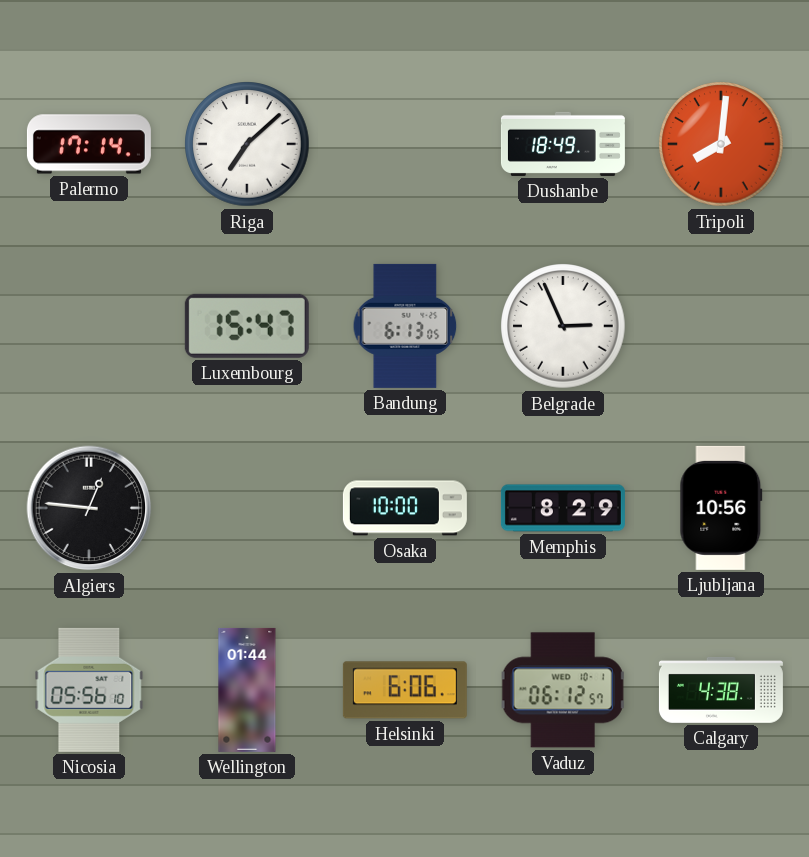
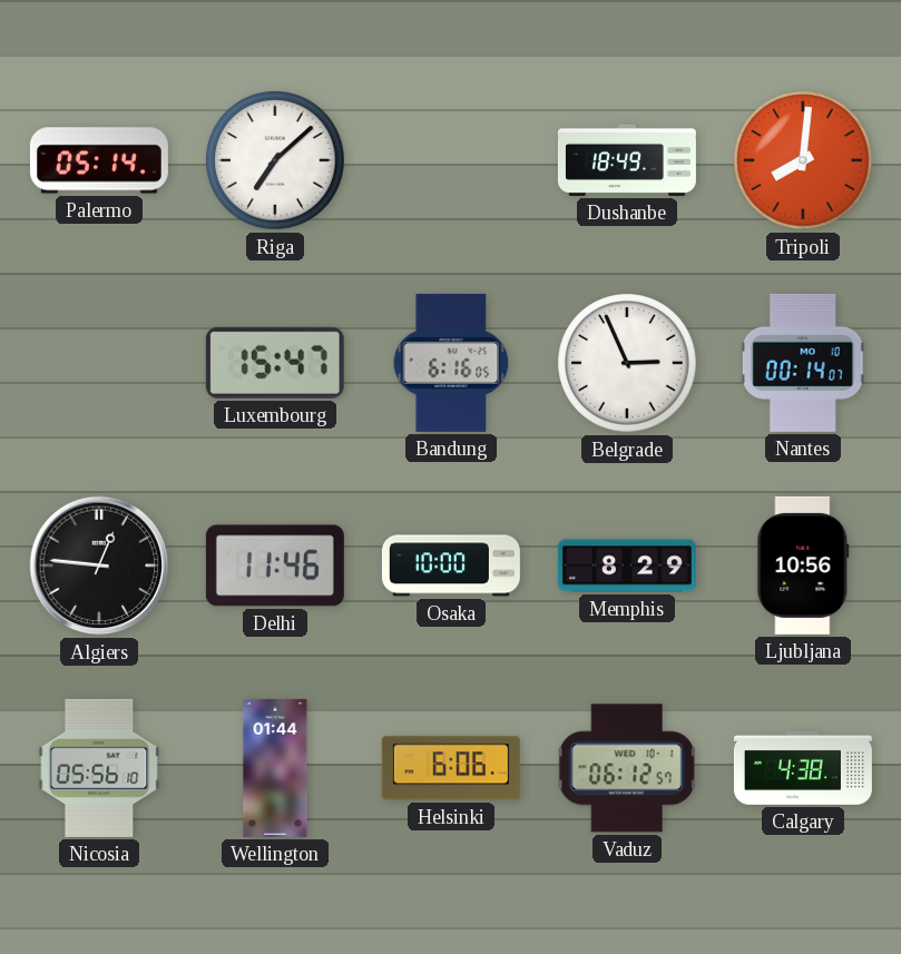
Palermo: 17:14 -> 05:14
Bandung: 6:13 -> 6:16
Nantes: none -> 00:14
Delhi: none -> 11:46
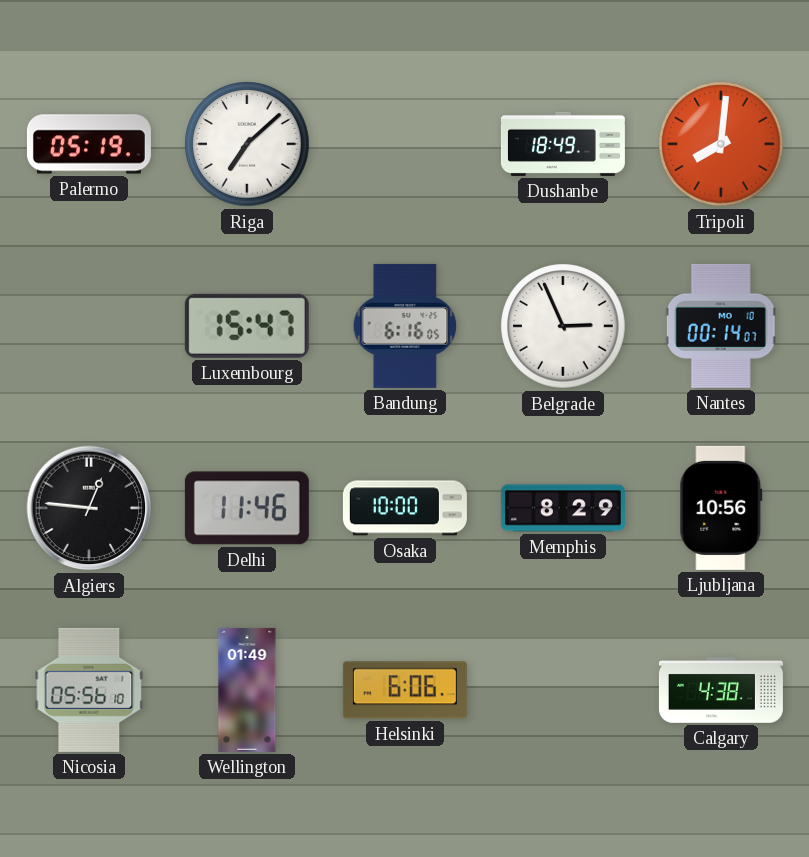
Palermo: 05:14 -> 05:19
Wellington: 01:44 -> 01:49
Vaduz: 06:12 -> none
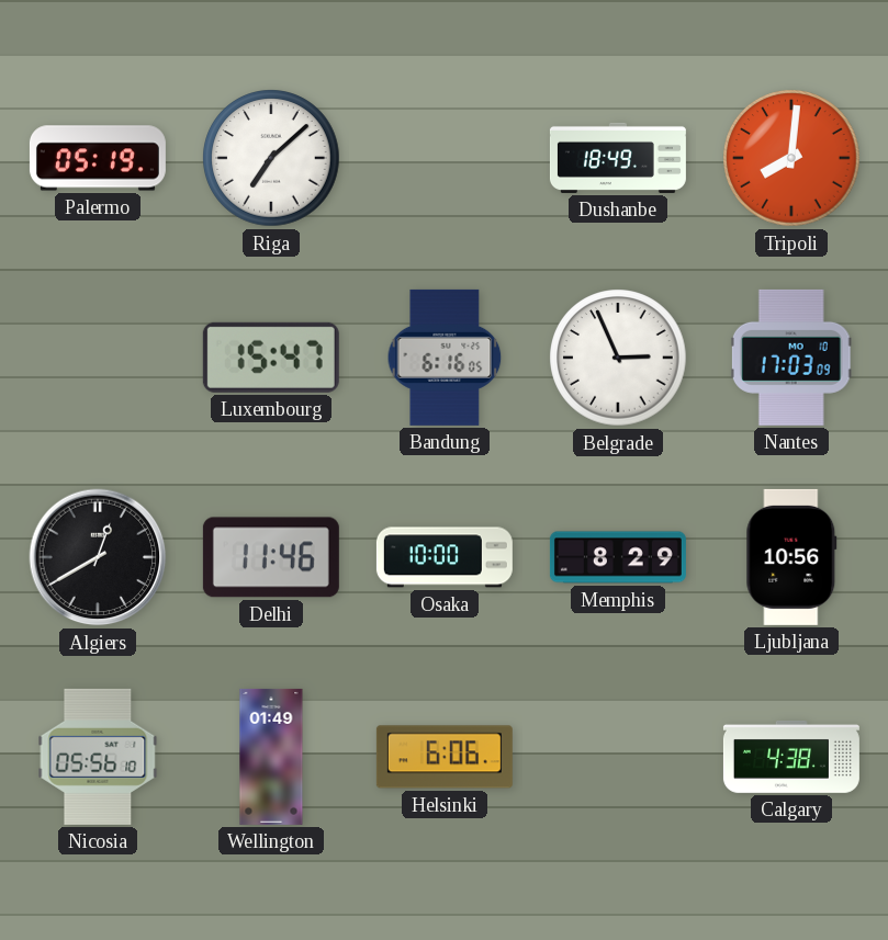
Nantes: 00:14 -> 17:03
Algiers: 12:46 -> 12:40
